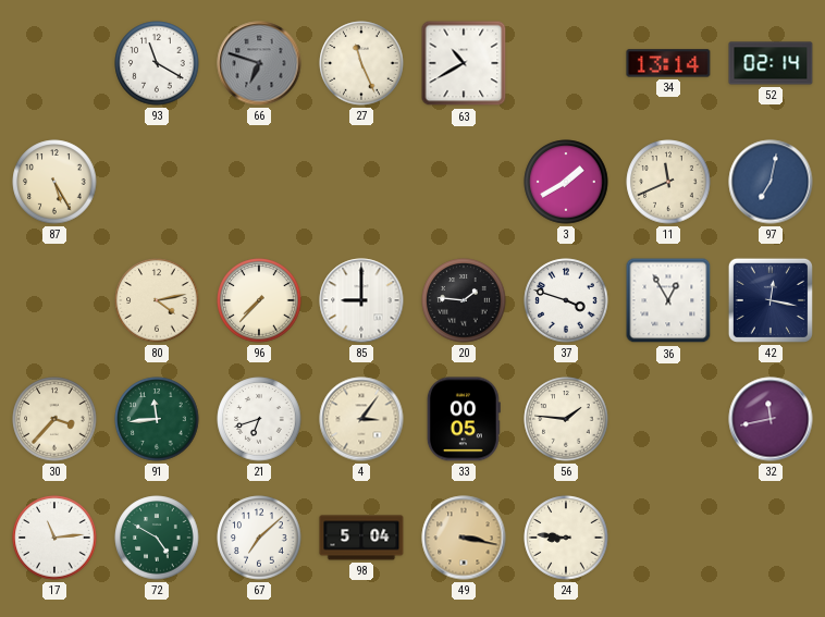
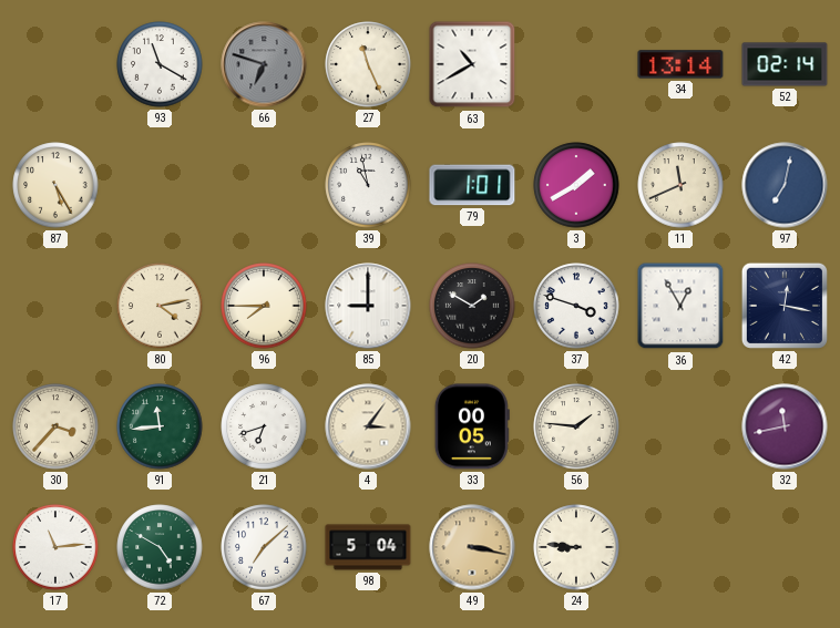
39: none -> 10:58
79: none -> 1:01
96: 7:37 -> 7:45
20: 1:46 -> 1:50
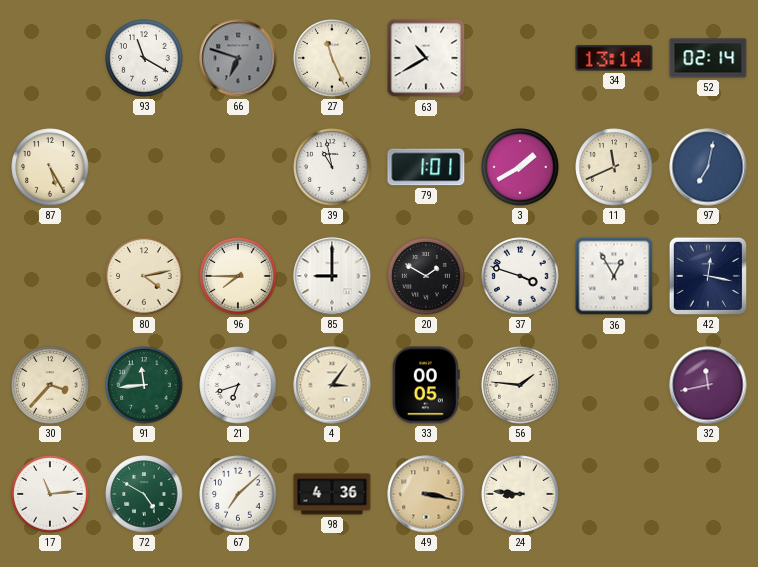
98: 5:04 -> 4:36
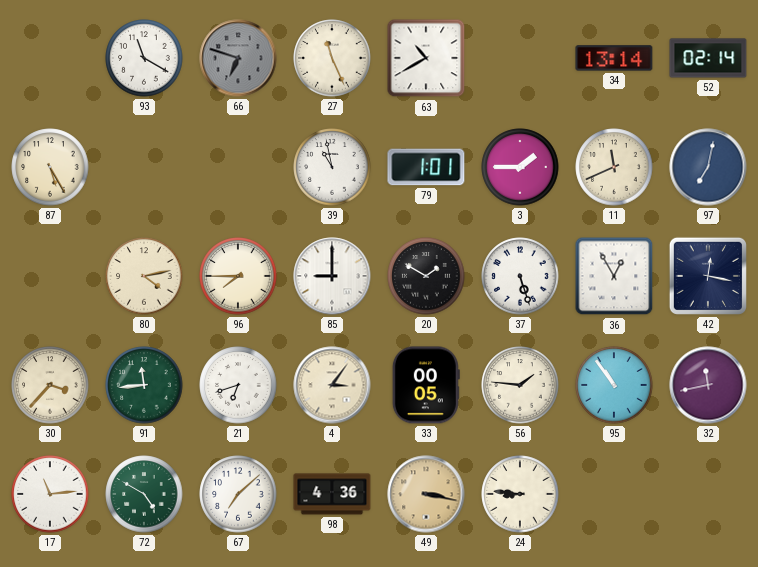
3: 1:40 -> 1:45
37: 3:48 -> 5:27
95: none -> 10:54
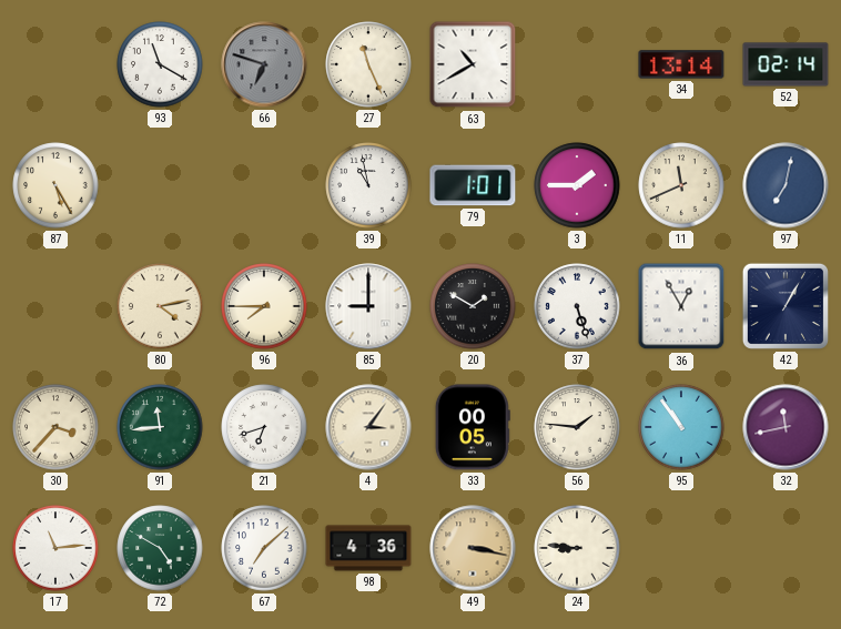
42: 12:17 -> 1:05
